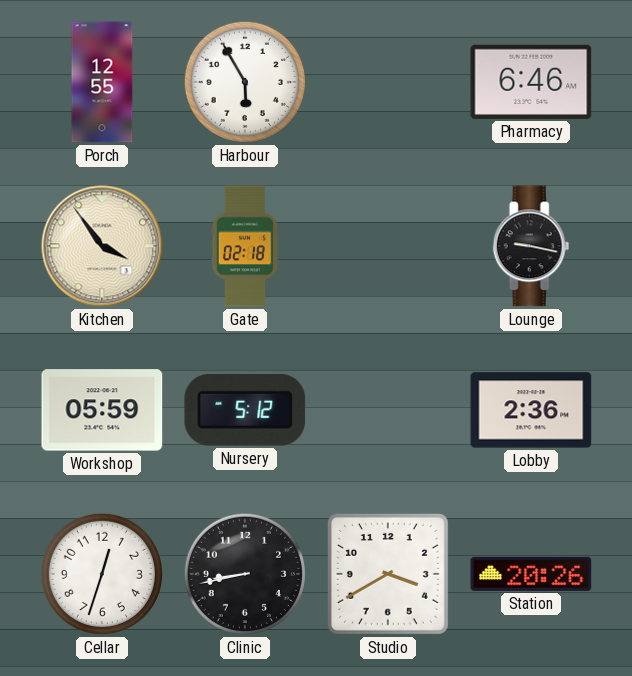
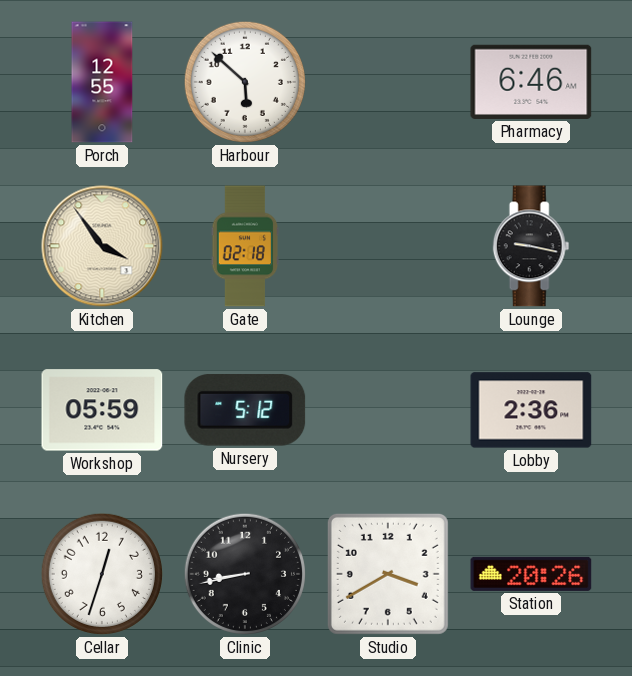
Harbour: 5:55 -> 5:52
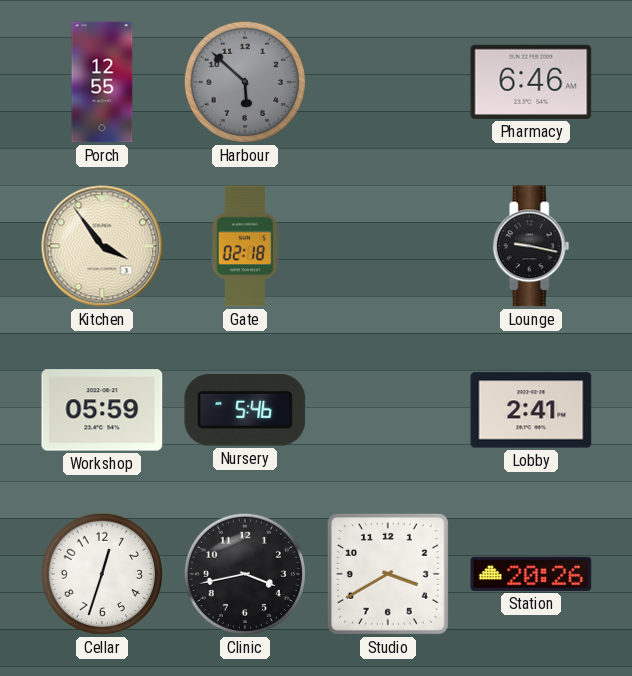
Harbour dial: white -> grey
Nursery: 5:12 -> 5:46
Lobby: 2:36 -> 2:41
Clinic: 8:43 -> 3:43
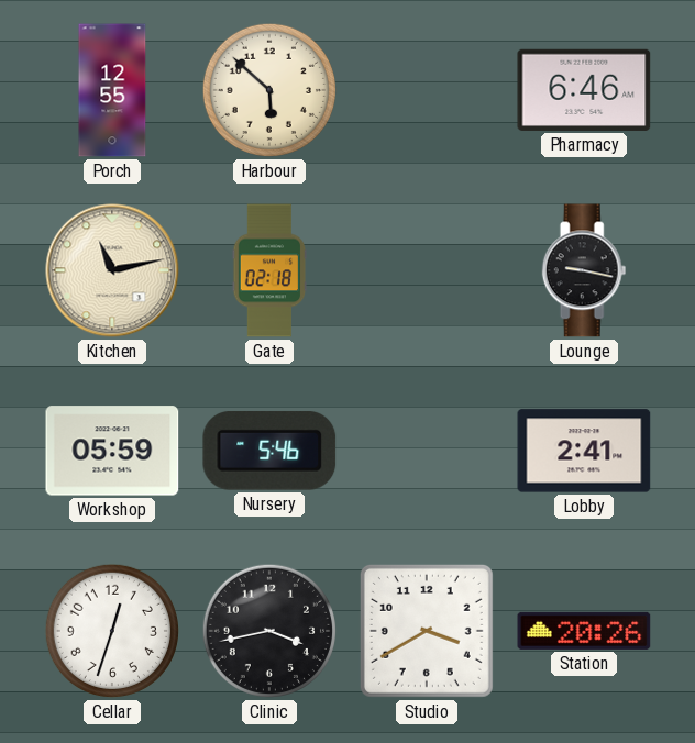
Harbour dial: grey -> cream
Kitchen: 3:54 -> 11:13
